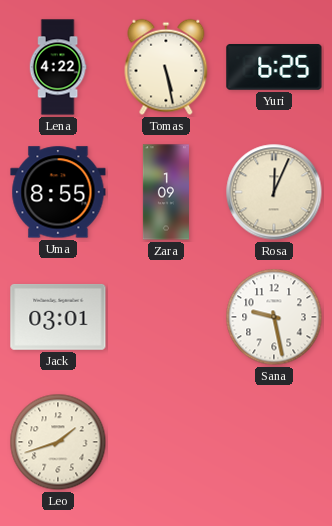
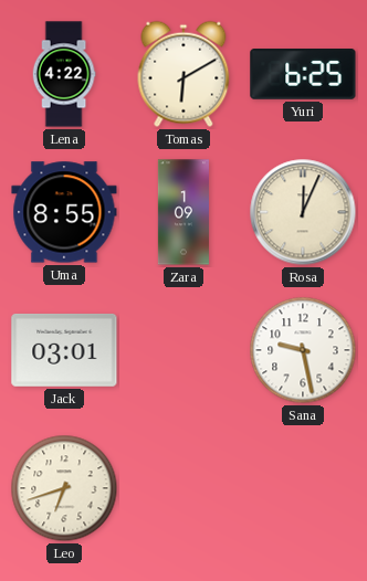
Tomas: 5:28 -> 6:10
Leo: 1:42 -> 6:42
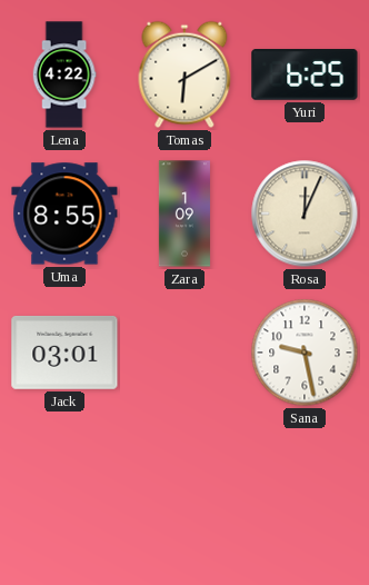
Leo: 6:42 -> none
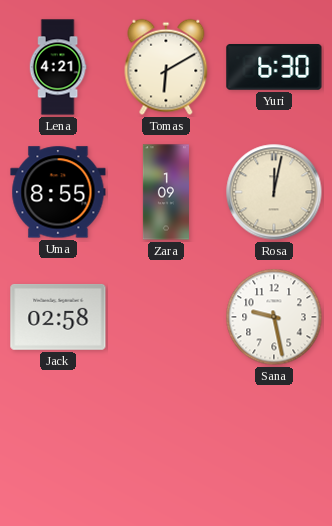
Lena: 4:22 -> 4:21
Yuri: 6:25 -> 6:30
Rosa: 12:04 -> 12:02
Jack: 03:01 -> 02:58
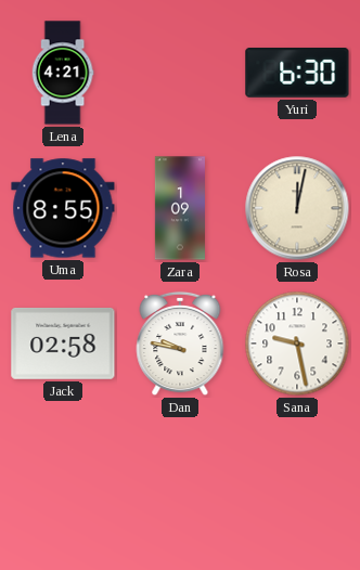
Tomas: 6:10 -> none
Dan: none -> 9:47
